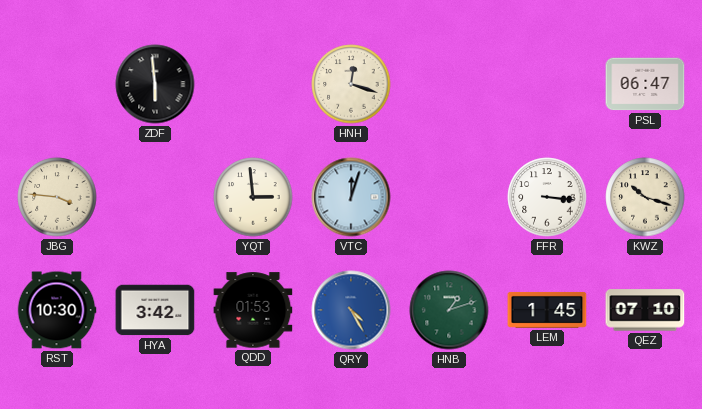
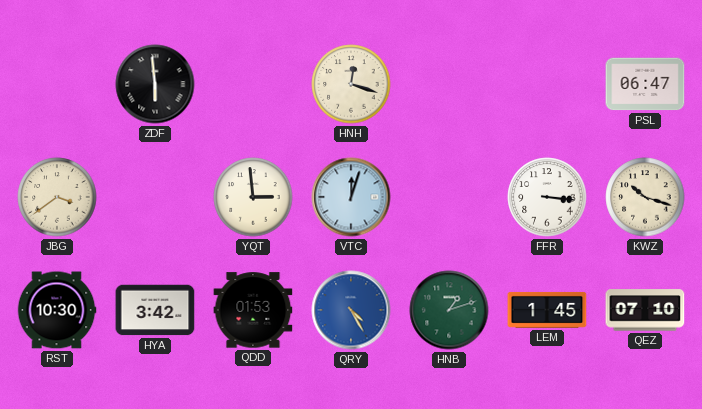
JBG: 3:46 -> 3:39
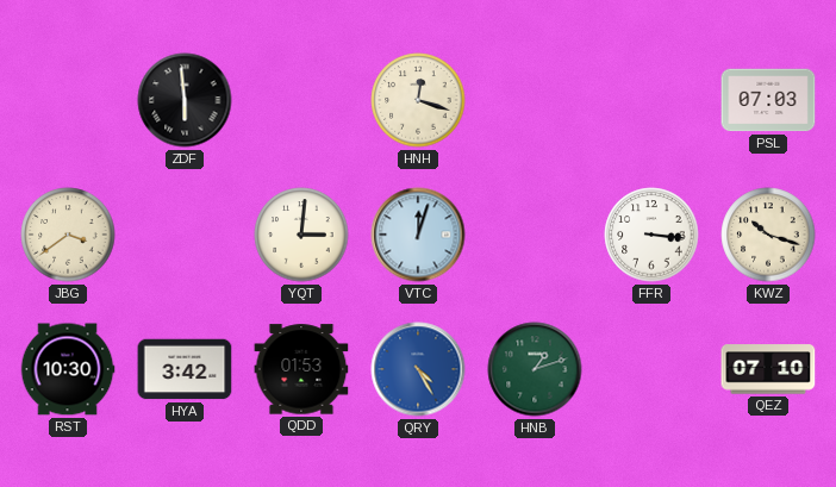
PSL: 06:47 -> 07:03
YQT: 2:59 -> 3:01
LEM: 1:45 -> none
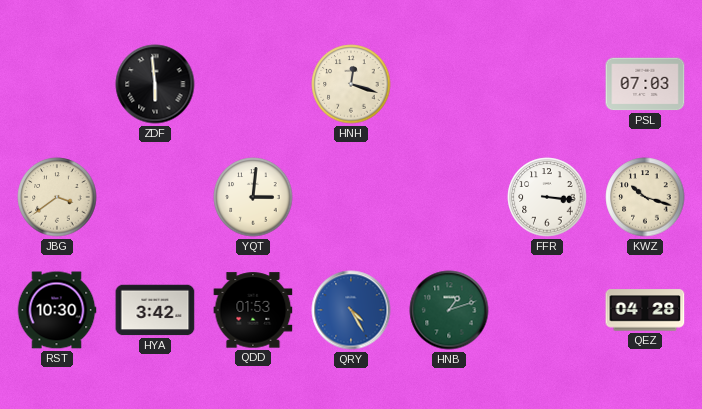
VTC: 12:03 -> none
QEZ: 07:10 -> 04:28
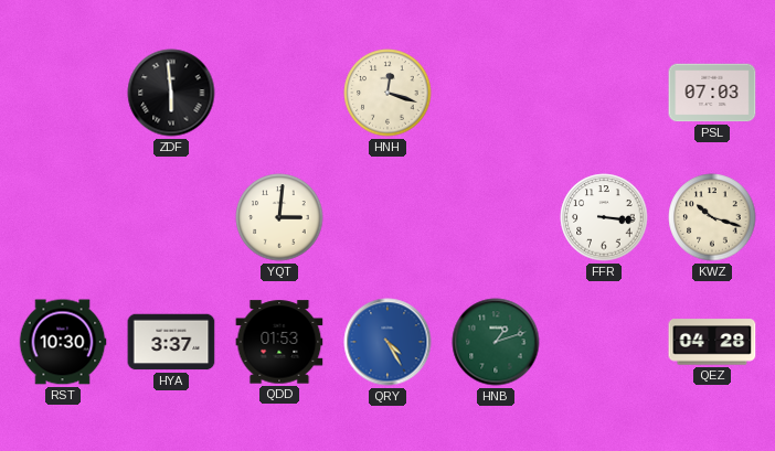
JBG: 3:39 -> none
HYA: 3:42 -> 3:37
